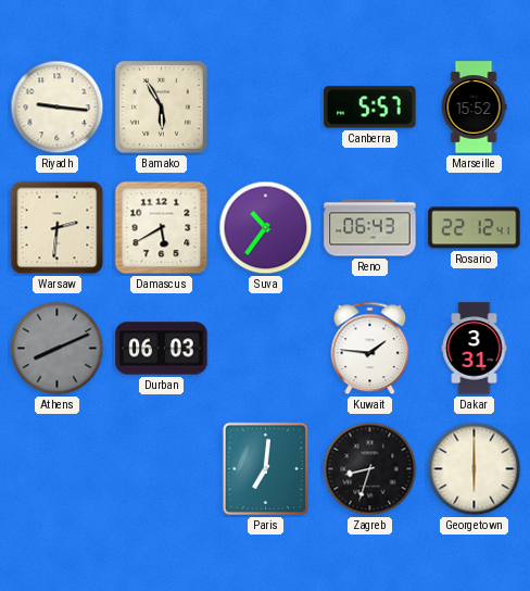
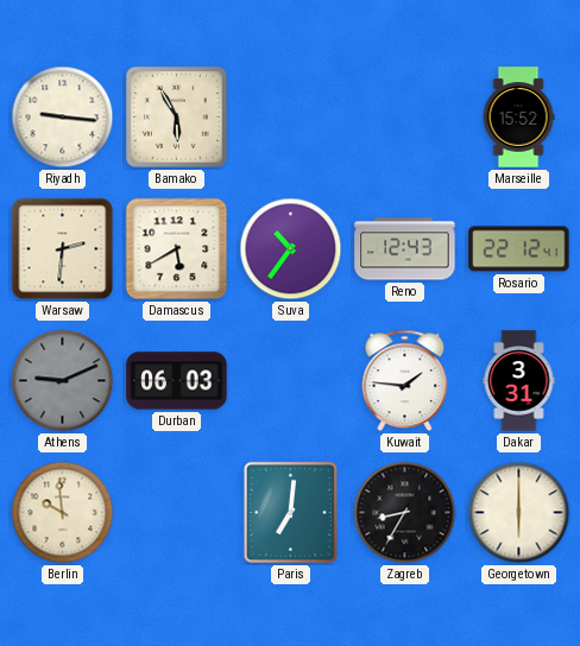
Canberra: 5:57 -> none
Reno: 06:43 -> 12:43
Athens: 8:11 -> 9:11
Berlin: none -> 9:59
Zagreb: 8:33 -> 8:35
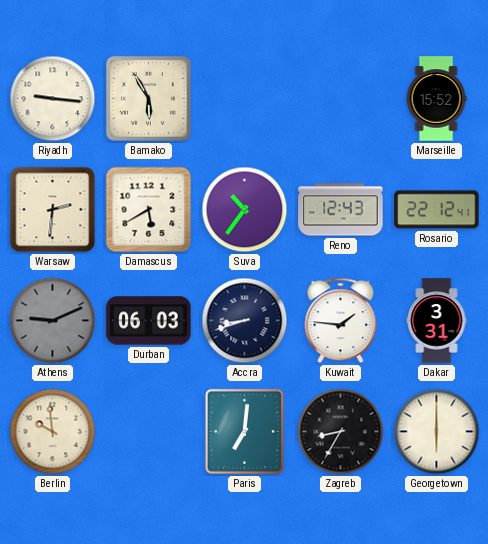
Accra: none -> 8:42
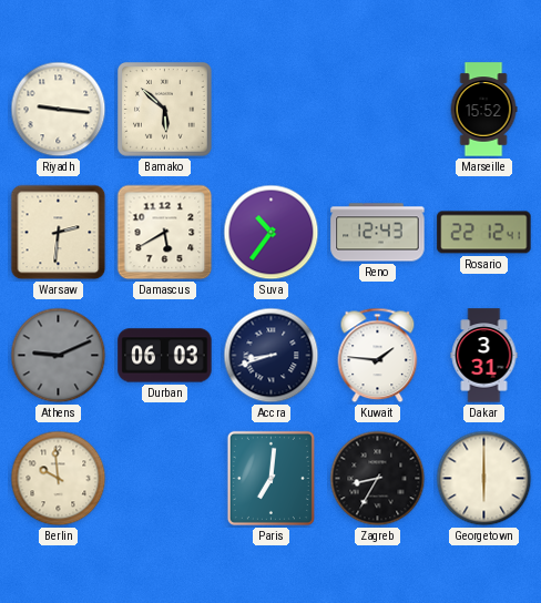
Bamako: 5:55 -> 5:52
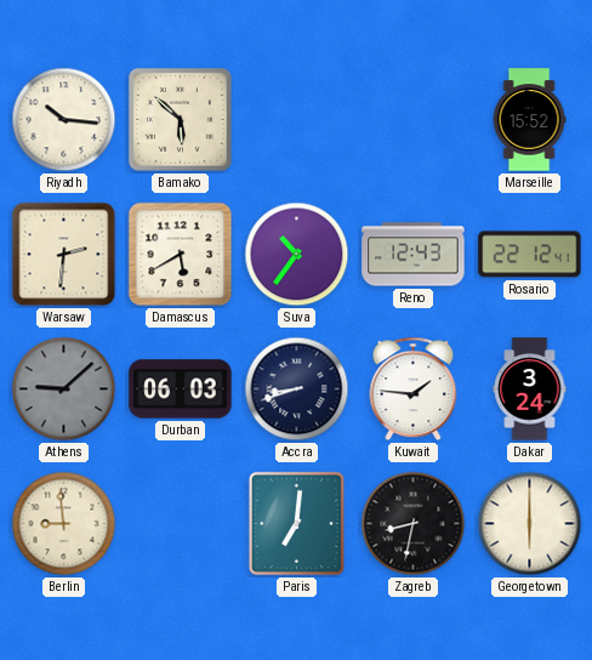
Riyadh: 9:16 -> 10:16
Athens: 9:11 -> 9:08
Dakar: 3:31 -> 3:24
Berlin: 9:59 -> 8:59
Zagreb: 8:35 -> 8:32
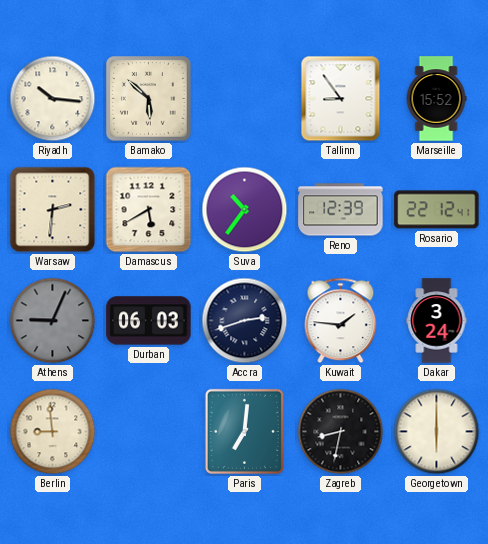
Tallinn: none -> 8:54
Reno: 12:43 -> 12:39
Athens: 9:08 -> 9:04
Accra: 8:42 -> 2:42
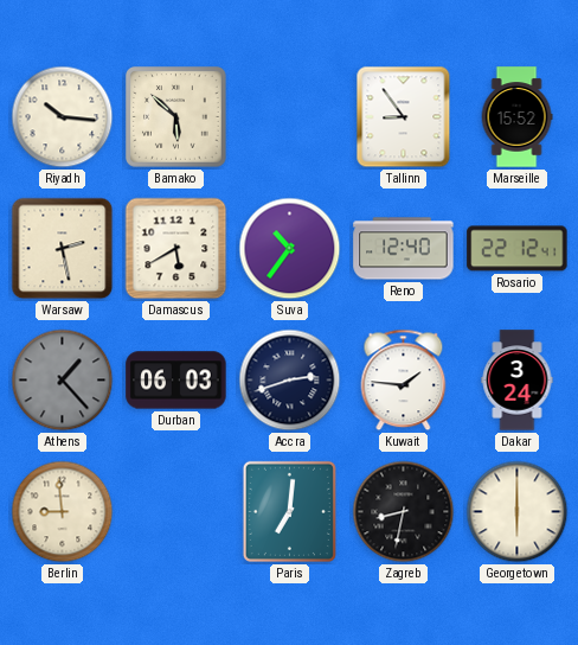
Warsaw: 2:31 -> 2:28
Reno: 12:39 -> 12:40
Athens: 9:04 -> 1:23
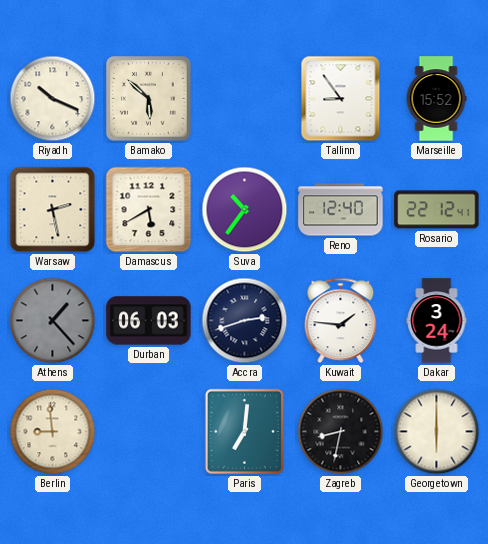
Riyadh: 10:16 -> 10:19
